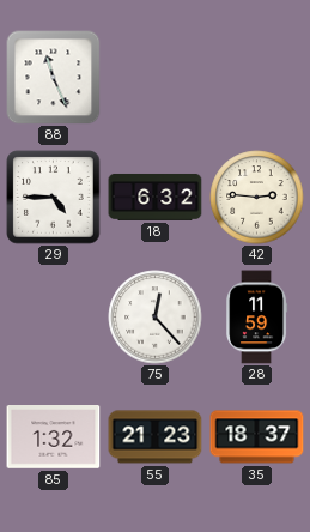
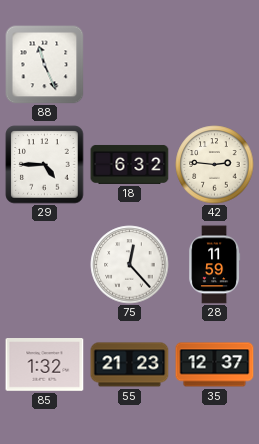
35: 18:37 -> 12:37
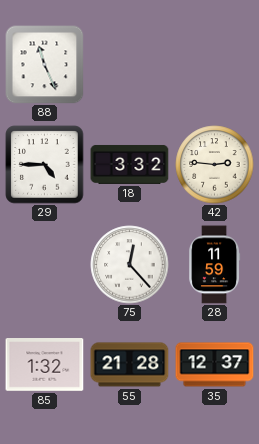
18: 6:32 -> 3:32
55: 21:23 -> 21:28
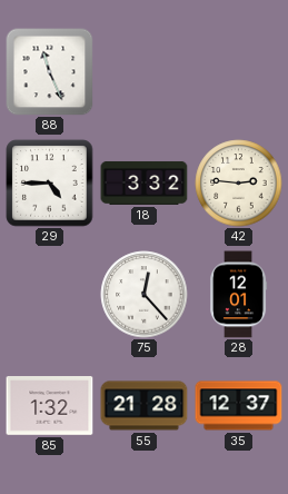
28: 11:59 -> 12:01
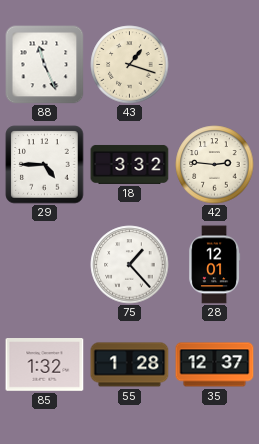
43: none -> 1:18
75: 12:23 -> 1:23
55: 21:28 -> 1:28
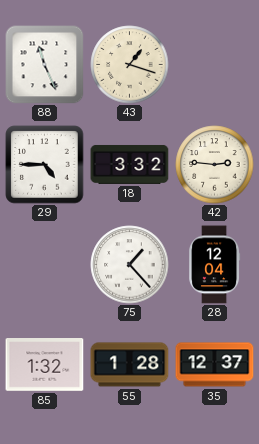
28: 12:01 -> 12:04
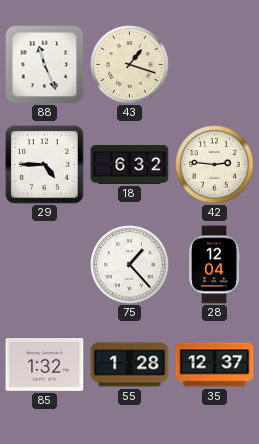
18: 3:32 -> 6:32
